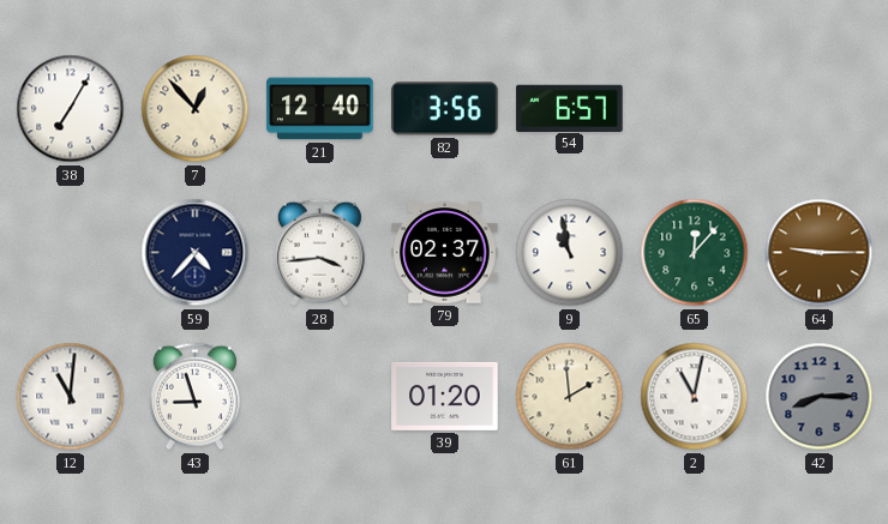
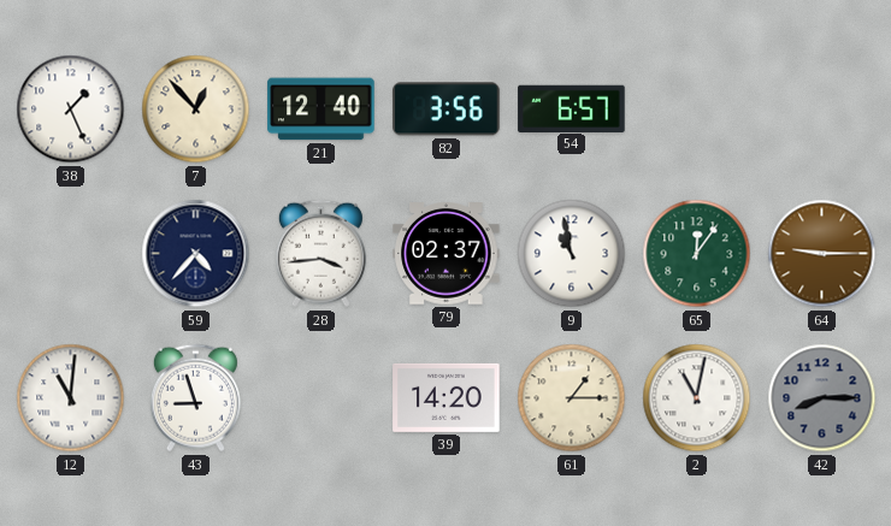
38: 7:05 -> 1:26
65: 12:07 -> 12:06
39: 01:20 -> 14:20
61: 1:59 -> 1:15
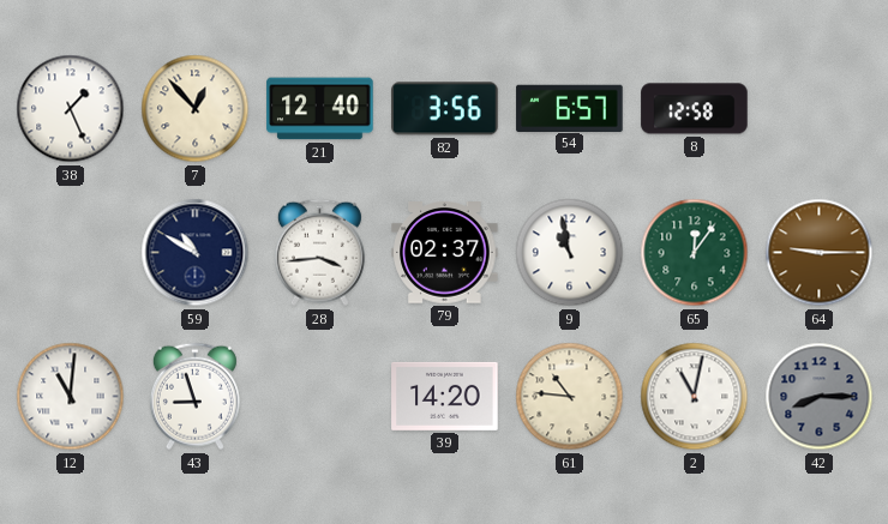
8: none -> 12:58
59: 4:37 -> 10:50
61: 1:15 -> 10:46
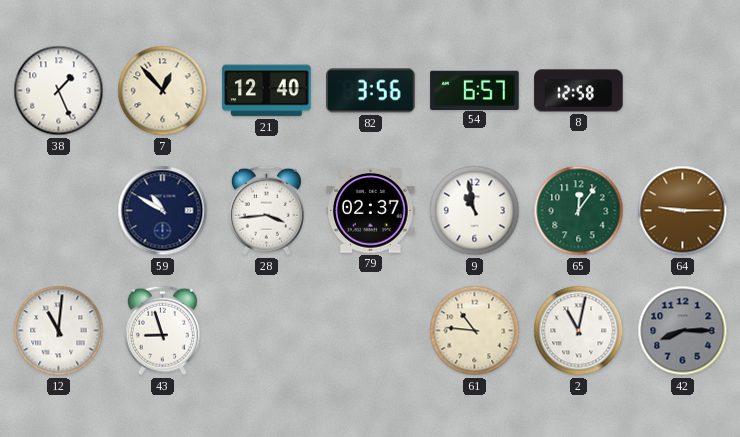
39: 14:20 -> none
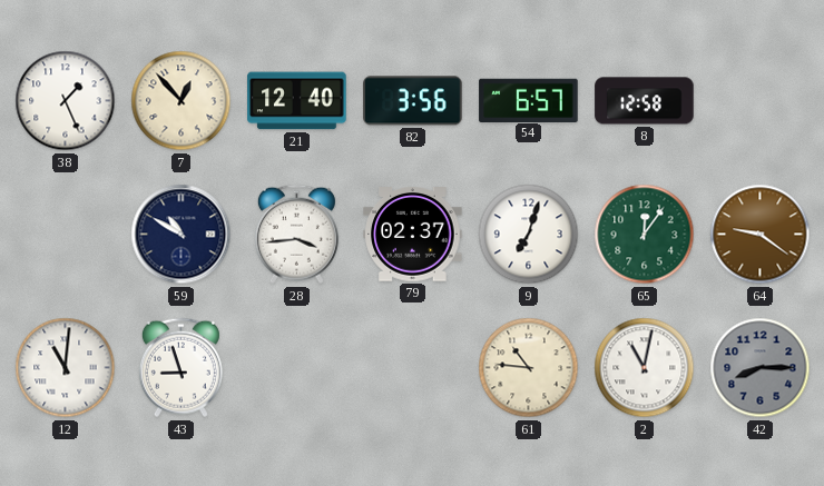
9: 10:58 -> 7:03
64: 9:15 -> 9:21
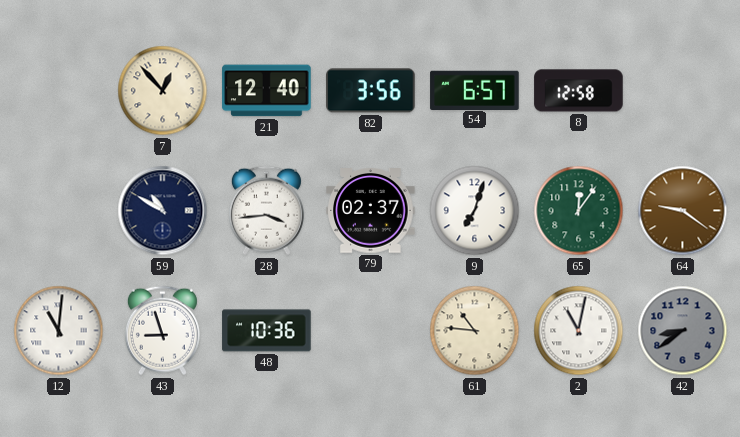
38: 1:26 -> none
48: none -> 10:36
42: 8:15 -> 8:39
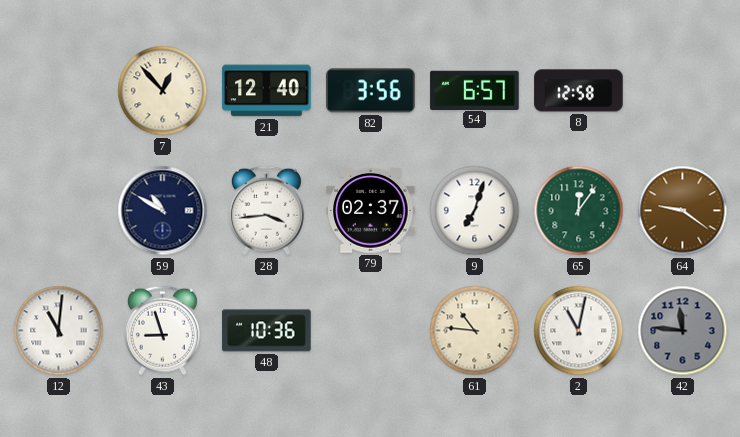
42: 8:39 -> 11:46
